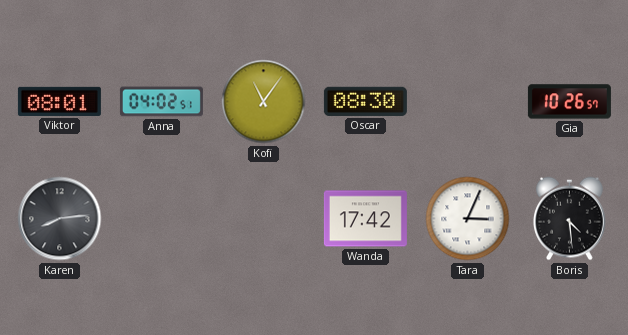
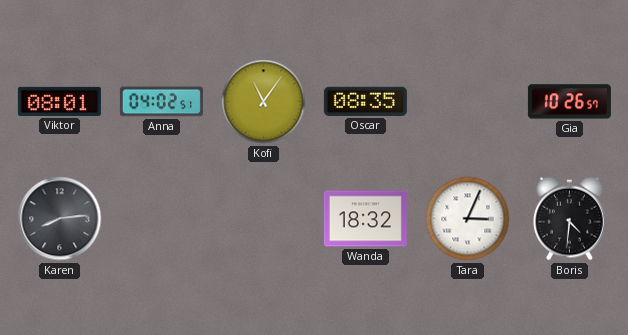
Oscar: 08:30 -> 08:35
Wanda: 17:42 -> 18:32
Boris: 4:29 -> 4:31
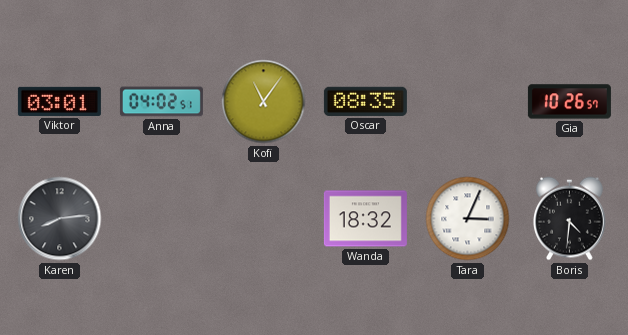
Viktor: 08:01 -> 03:01
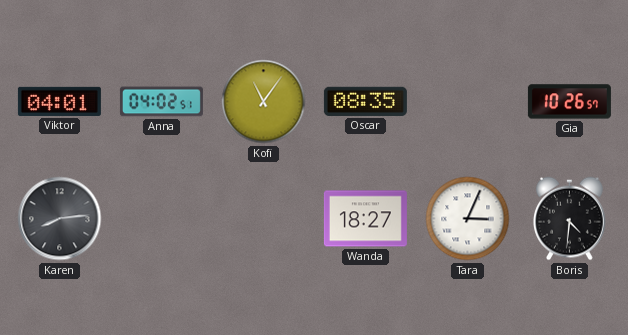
Viktor: 03:01 -> 04:01
Wanda: 18:32 -> 18:27
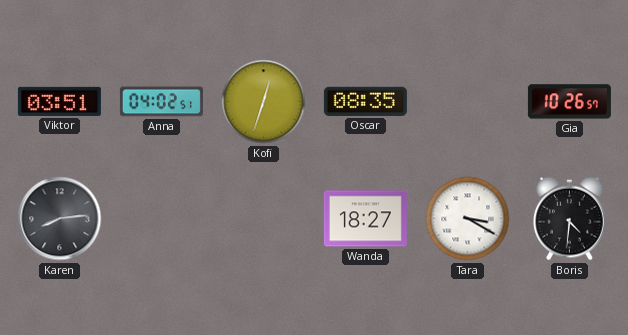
Viktor: 04:01 -> 03:51
Kofi: 11:06 -> 12:33
Tara: 3:04 -> 3:20
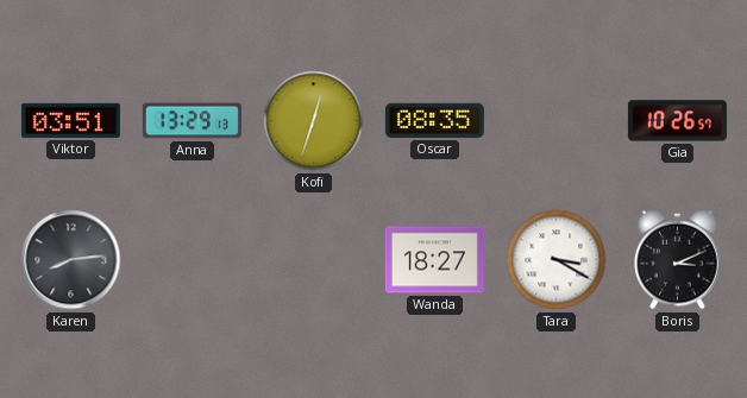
Anna: 04:02 -> 13:29
Boris: 4:31 -> 3:11
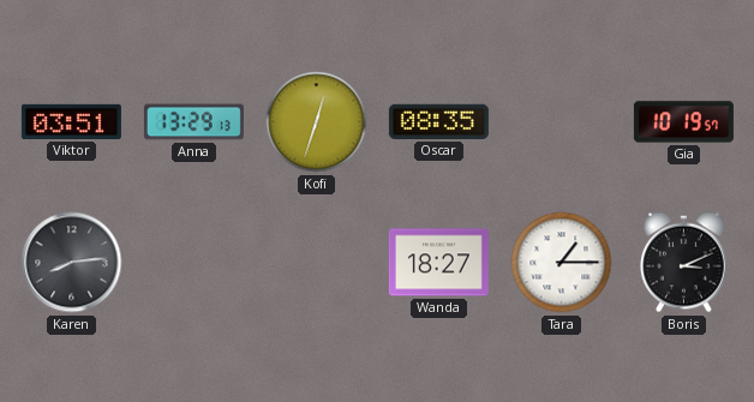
Gia: 10:26 -> 10:19
Tara: 3:20 -> 1:15
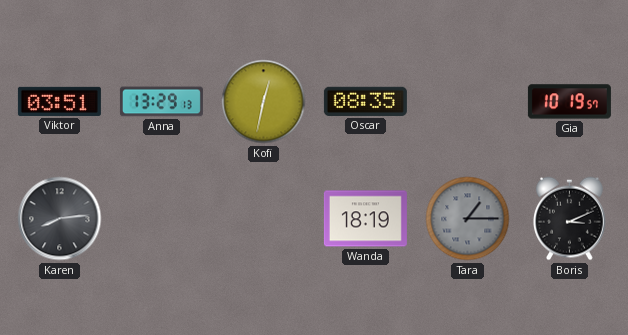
Kofi: 12:33 -> 12:32
Wanda: 18:27 -> 18:19
Tara dial: white -> grey
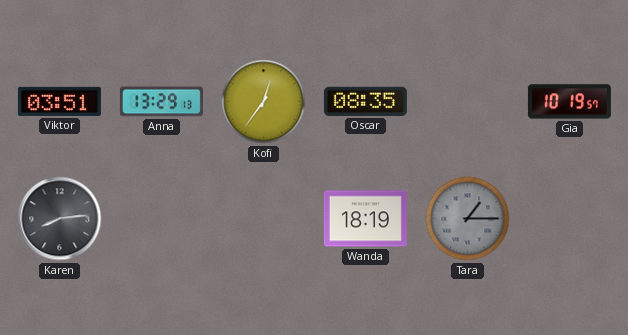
Kofi: 12:32 -> 12:36
Boris: 3:11 -> none
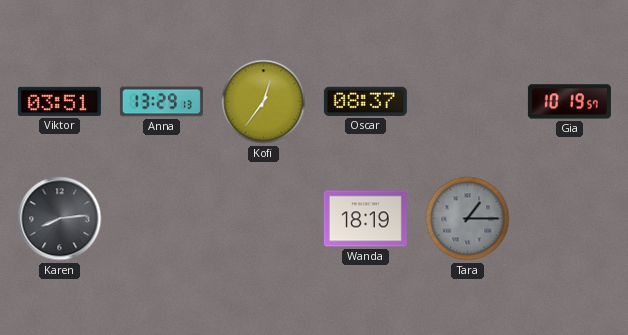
Oscar: 08:35 -> 08:37
